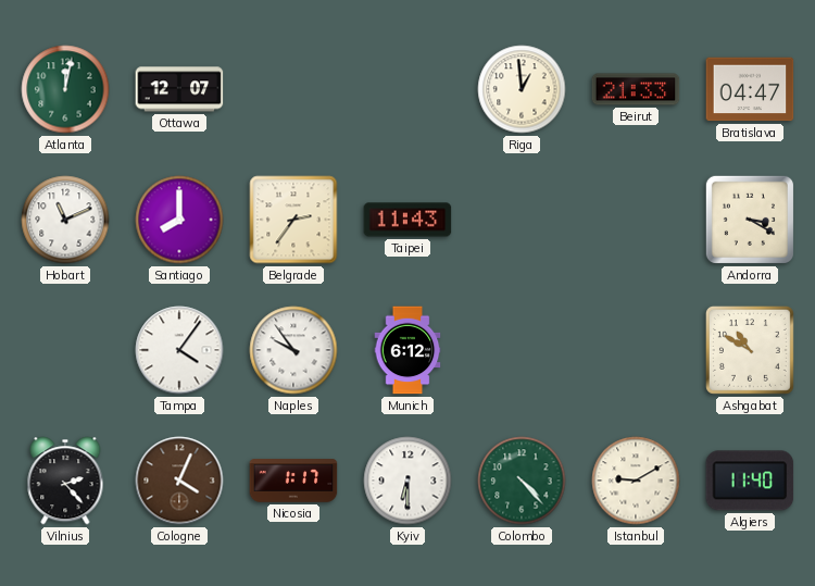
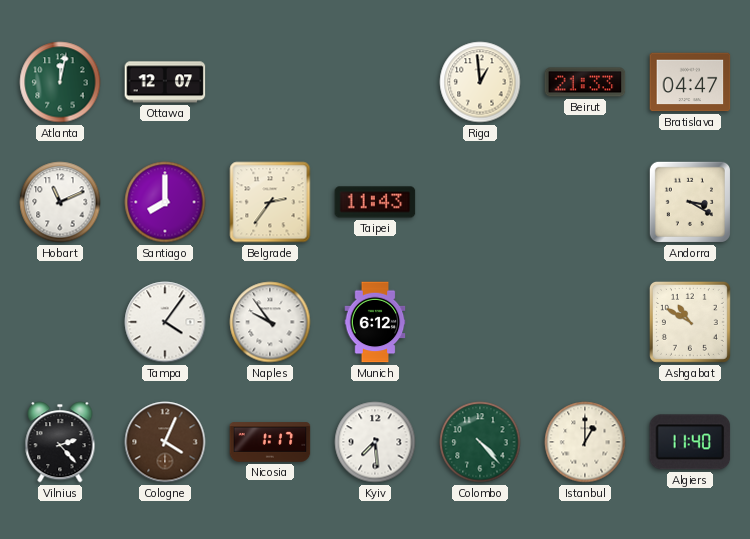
Kyiv: 6:30 -> 7:29
Istanbul: 9:10 -> 1:00
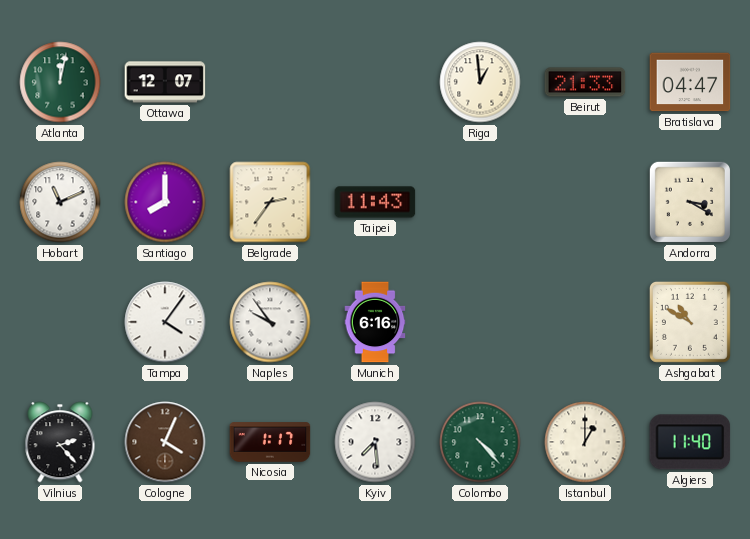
Munich: 6:12 -> 6:16
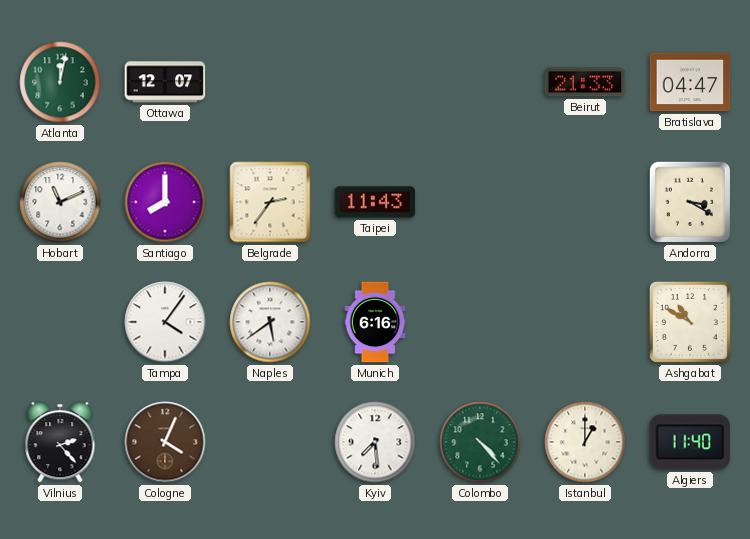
Riga: 12:59 -> none
Naples: 9:54 -> 5:39
Nicosia: 1:17 -> none
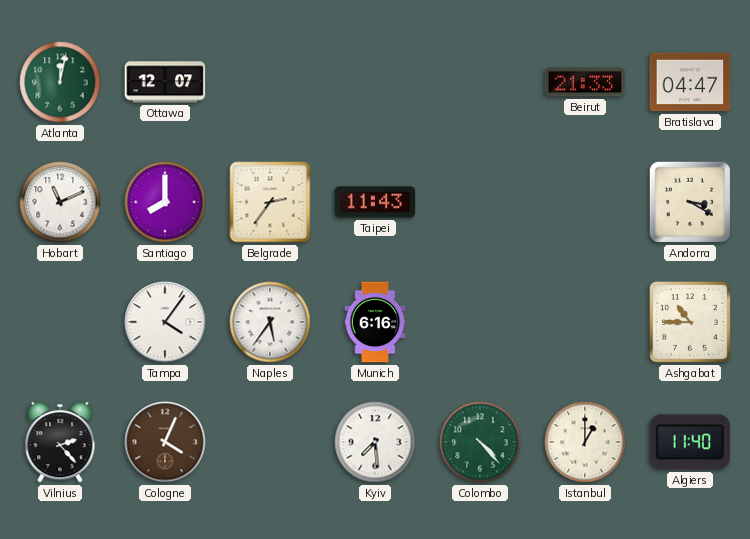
Naples: 5:39 -> 5:36
Ashgabat: 10:50 -> 10:45
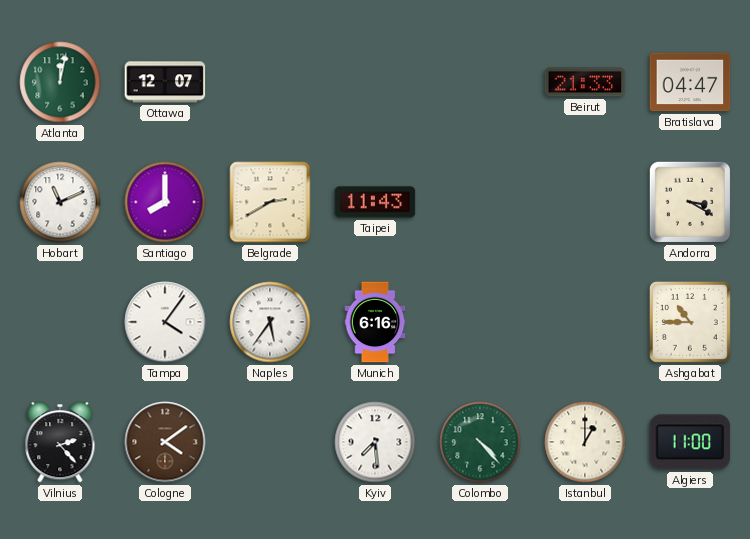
Belgrade: 2:36 -> 2:40
Cologne: 4:04 -> 4:09
Algiers: 11:40 -> 11:00
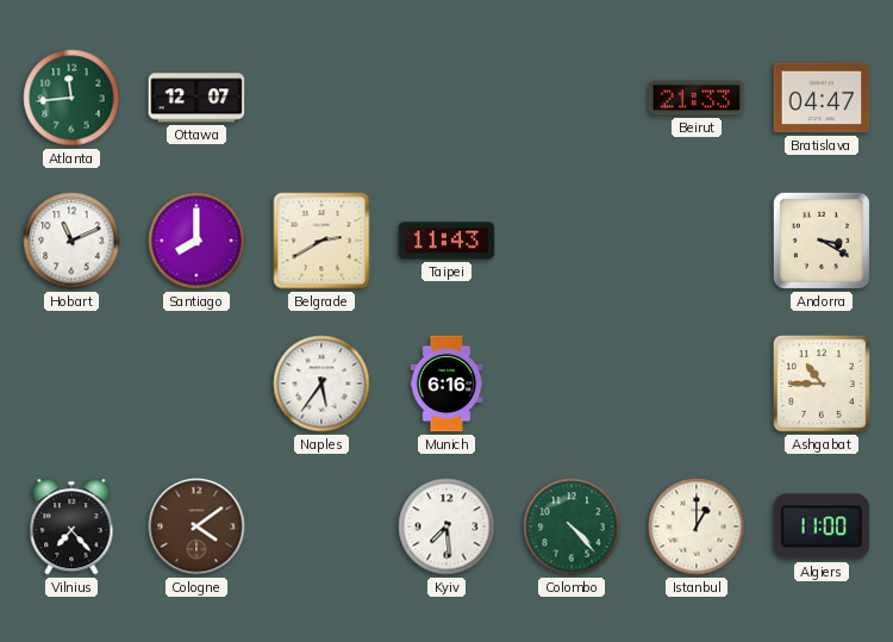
Atlanta: 12:02 -> 11:44
Tampa: 4:06 -> none
Vilnius: 2:23 -> 7:23
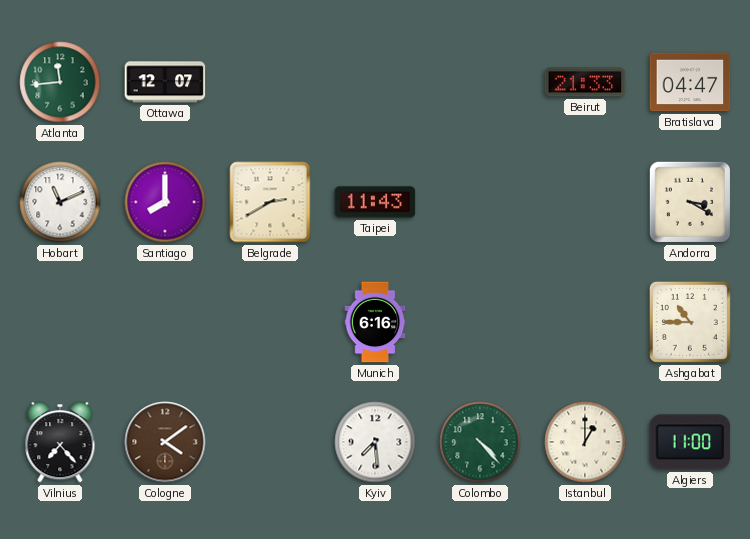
Naples: 5:36 -> none
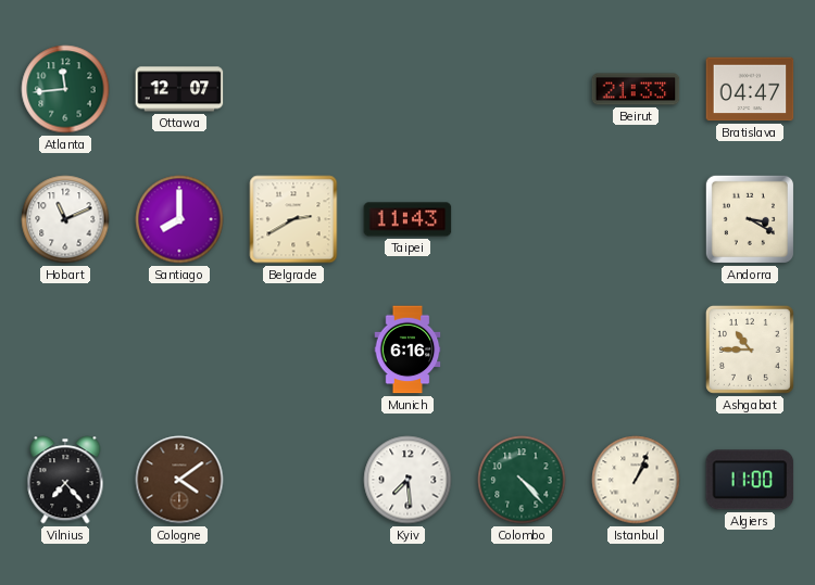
Istanbul: 1:00 -> 1:04
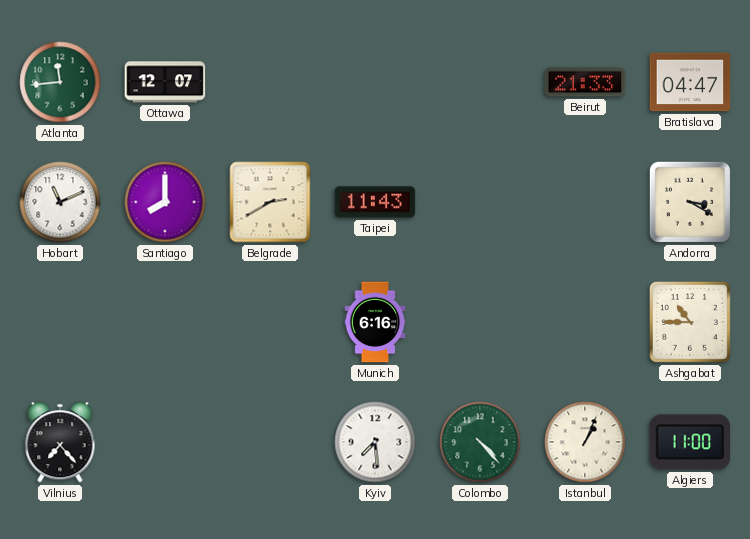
Cologne: 4:09 -> none
